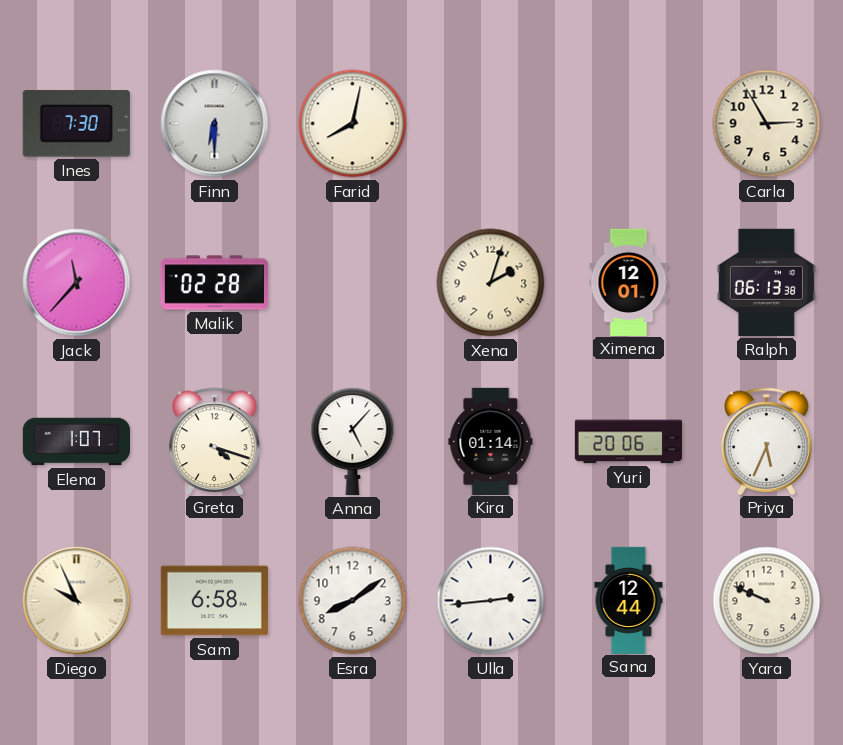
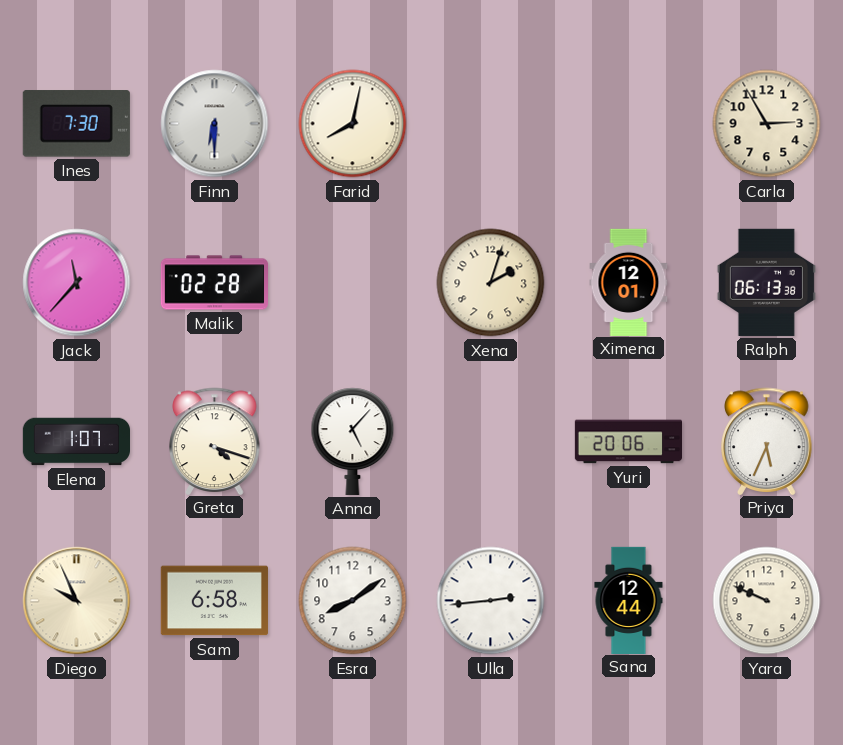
Kira: 01:14 -> none
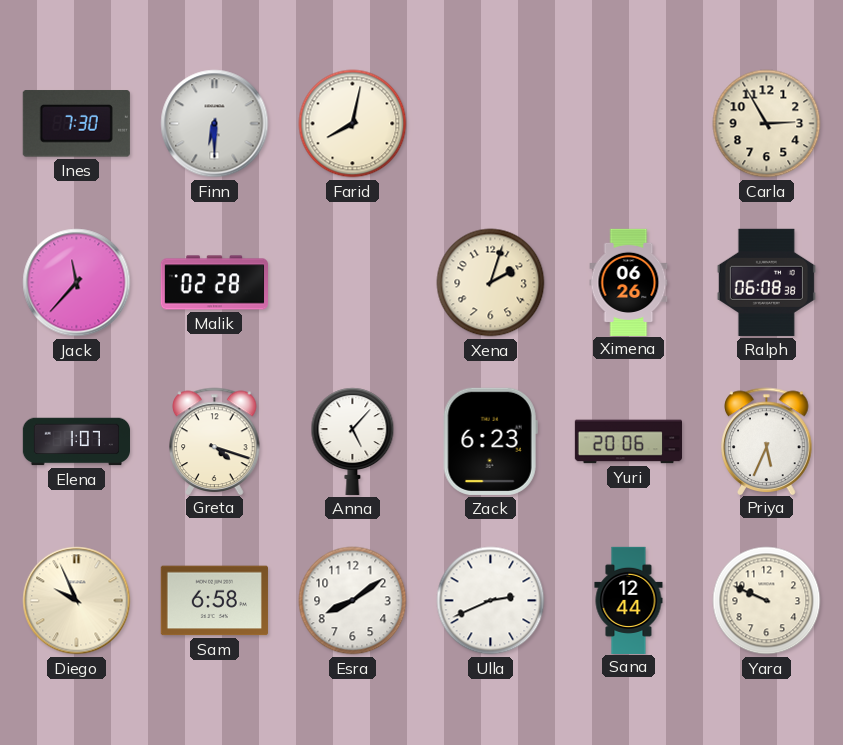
Ximena: 12:01 -> 06:26
Ralph: 06:13 -> 06:08
Zack: none -> 6:23
Ulla: 2:44 -> 2:41
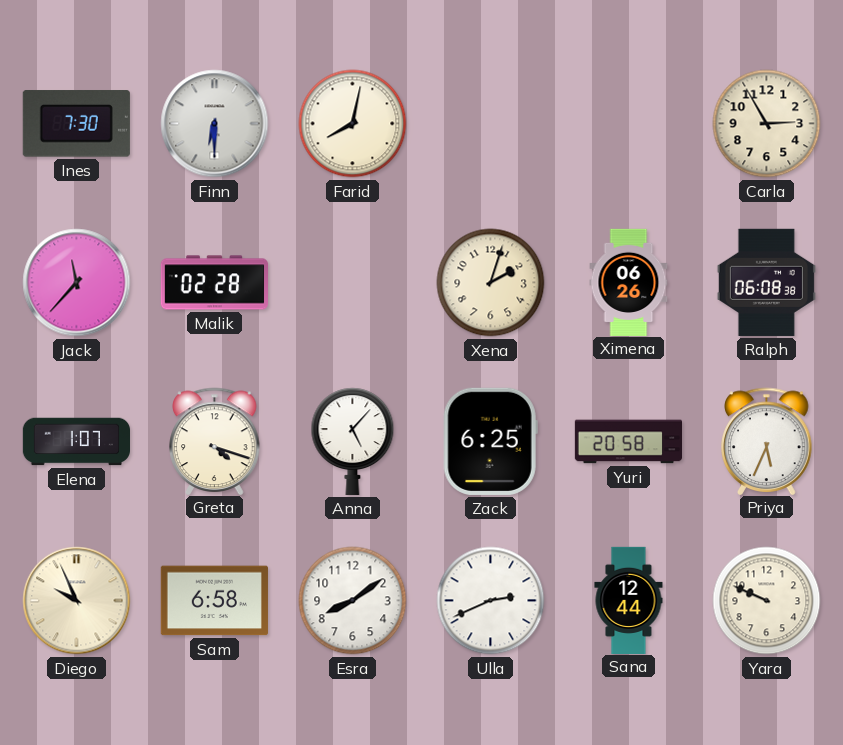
Zack: 6:23 -> 6:25
Yuri: 20:06 -> 20:58
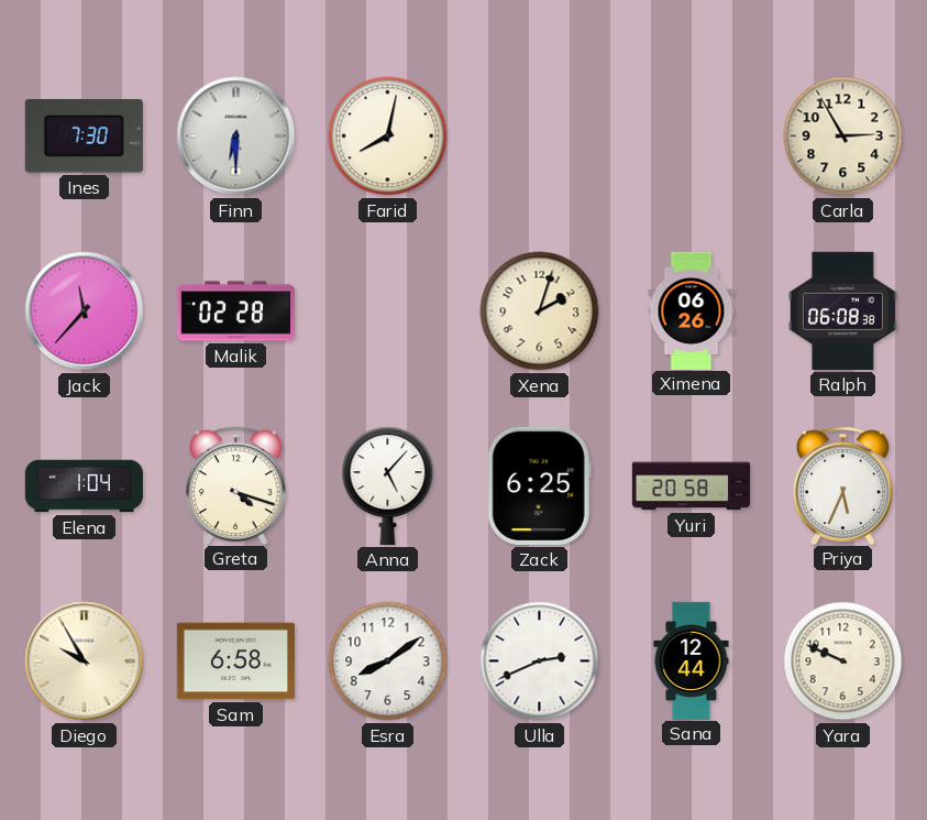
Elena: 1:07 -> 1:04
Diego: 9:56 -> 9:55
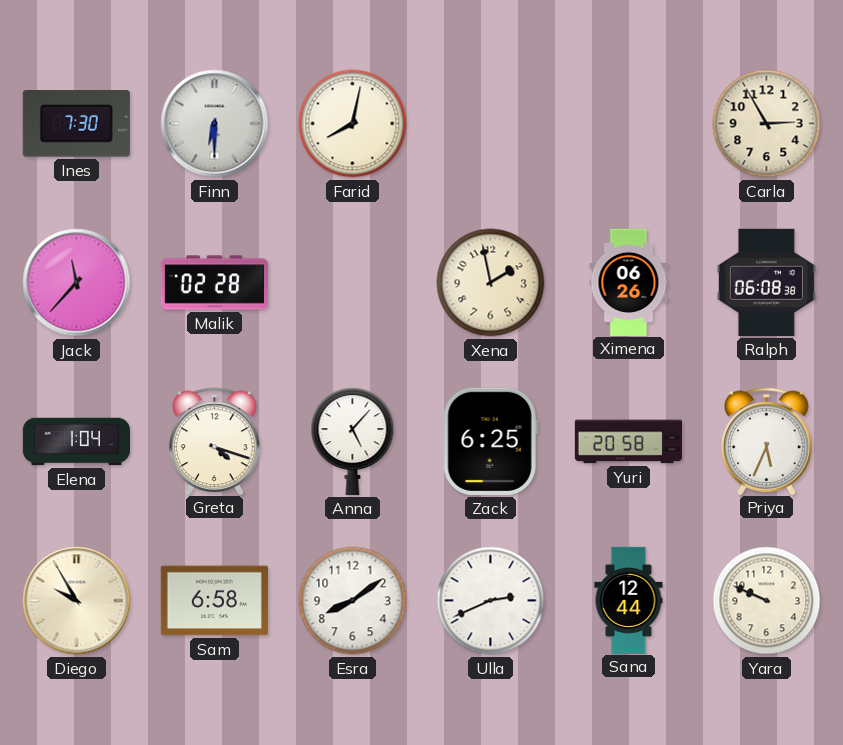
Xena: 2:03 -> 1:58
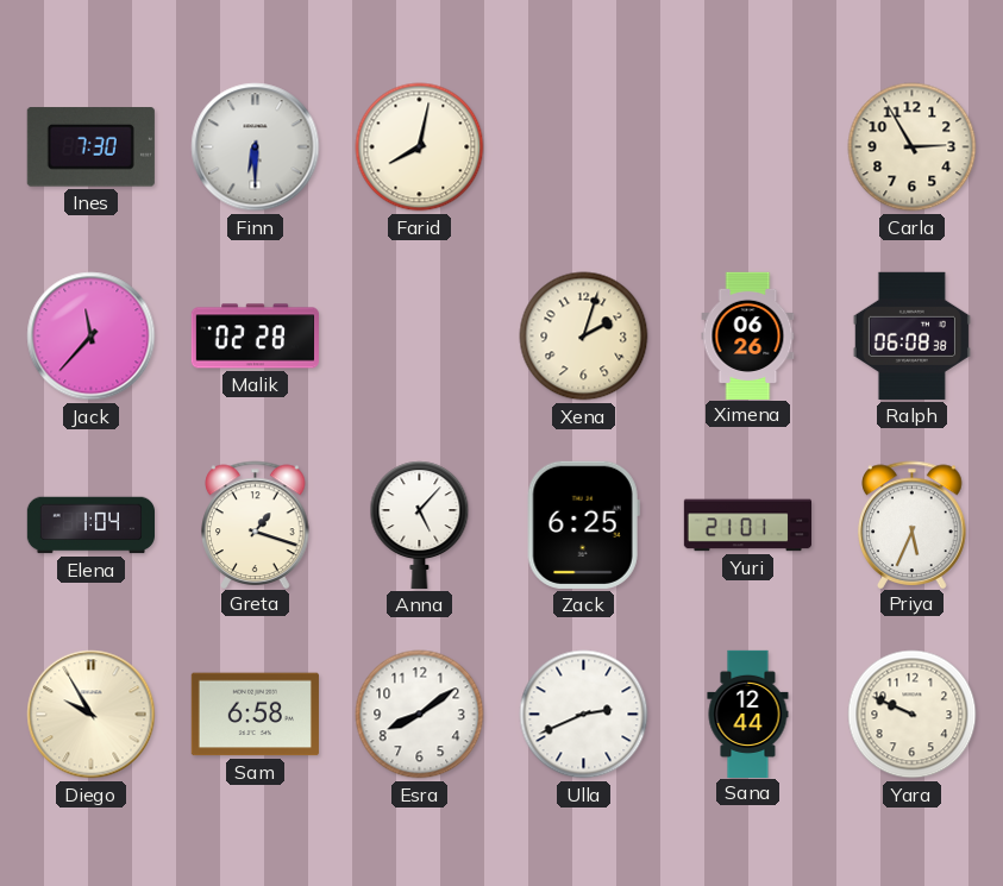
Xena: 1:58 -> 2:03
Greta: 4:18 -> 1:18
Yuri: 20:58 -> 21:01
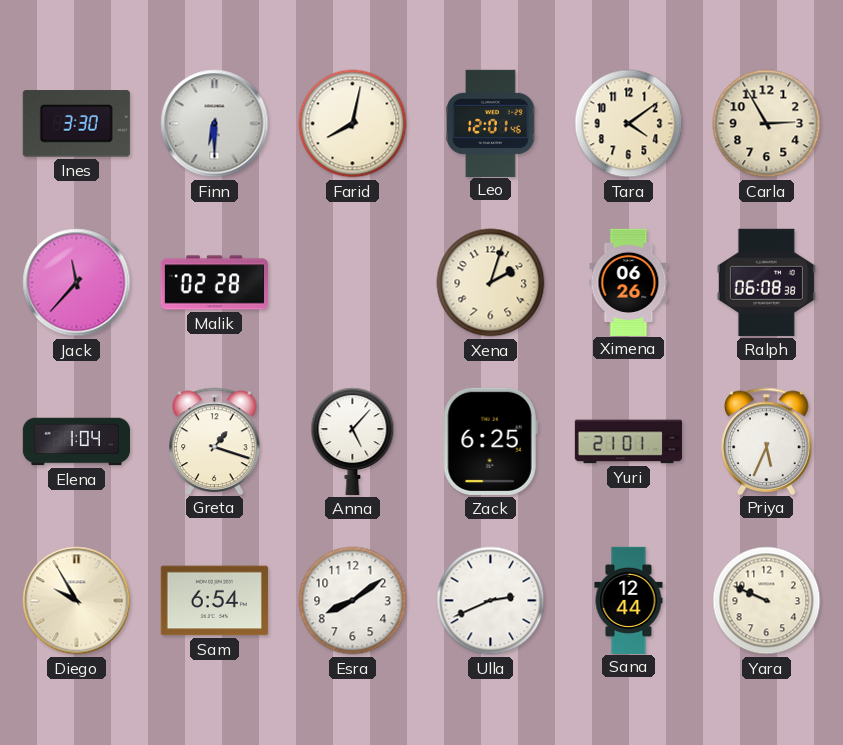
Ines: 7:30 -> 3:30
Leo: none -> 12:01
Tara: none -> 4:09
Sam: 6:58 -> 6:54
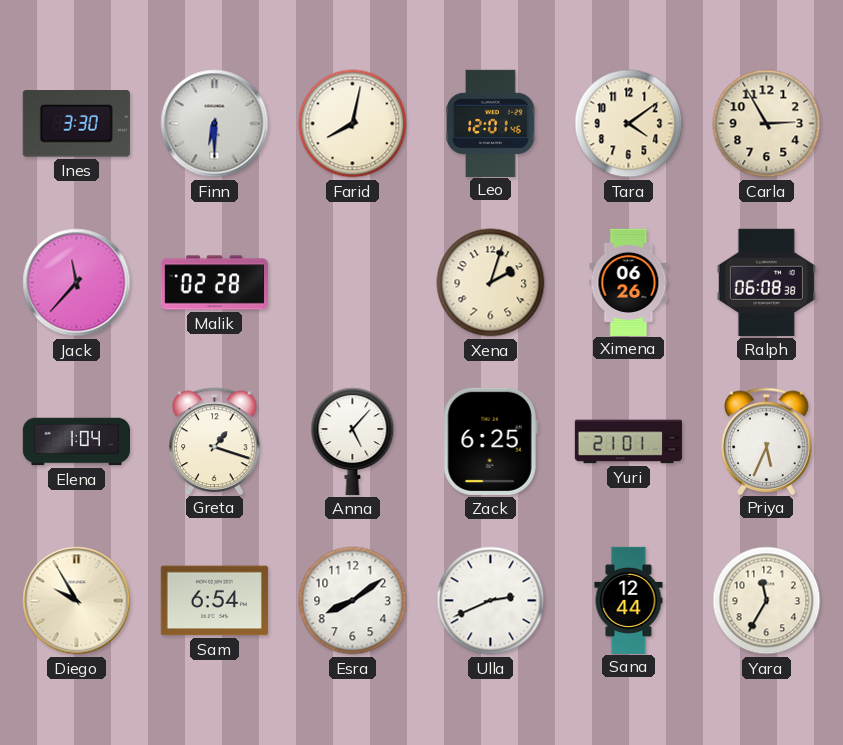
Yara: 9:49 -> 11:35
